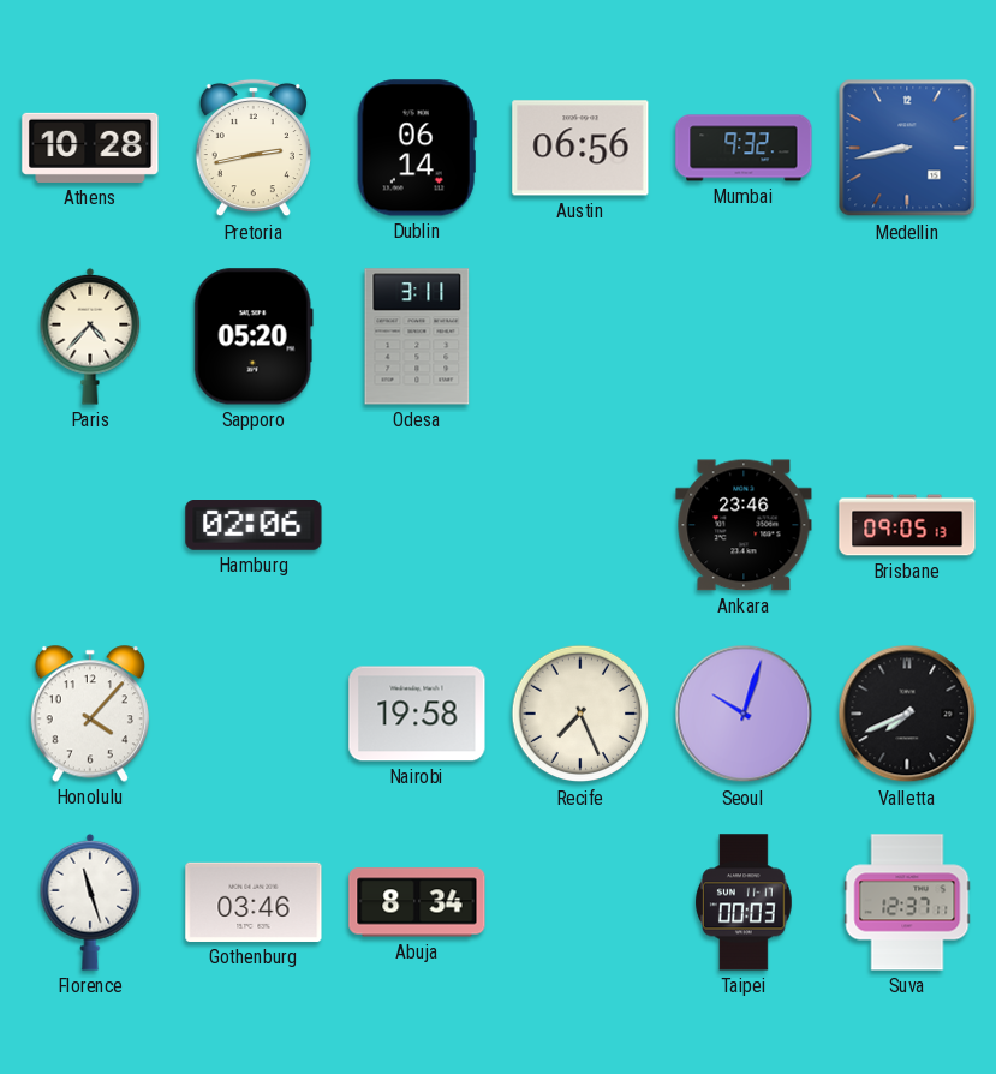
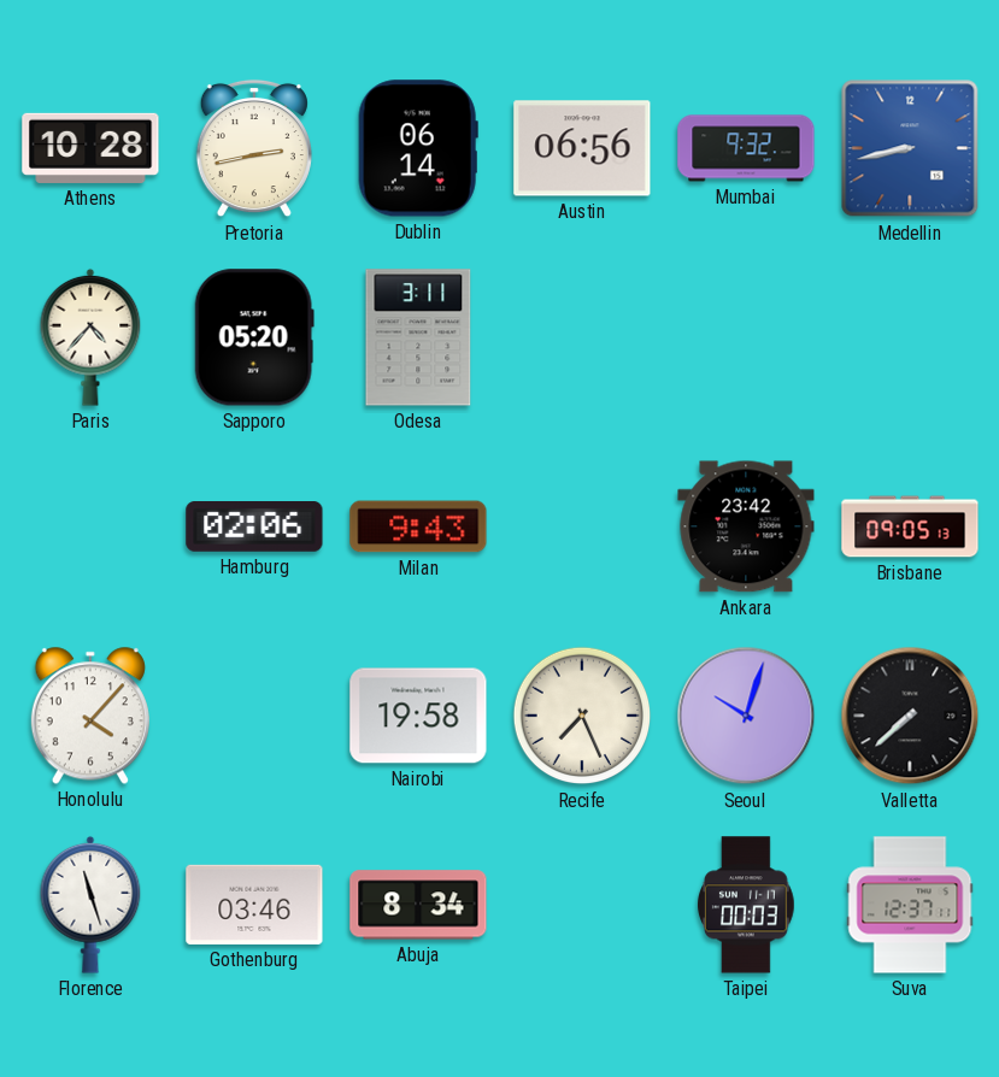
Milan: none -> 9:43
Ankara: 23:46 -> 23:42
Valletta: 7:41 -> 7:38
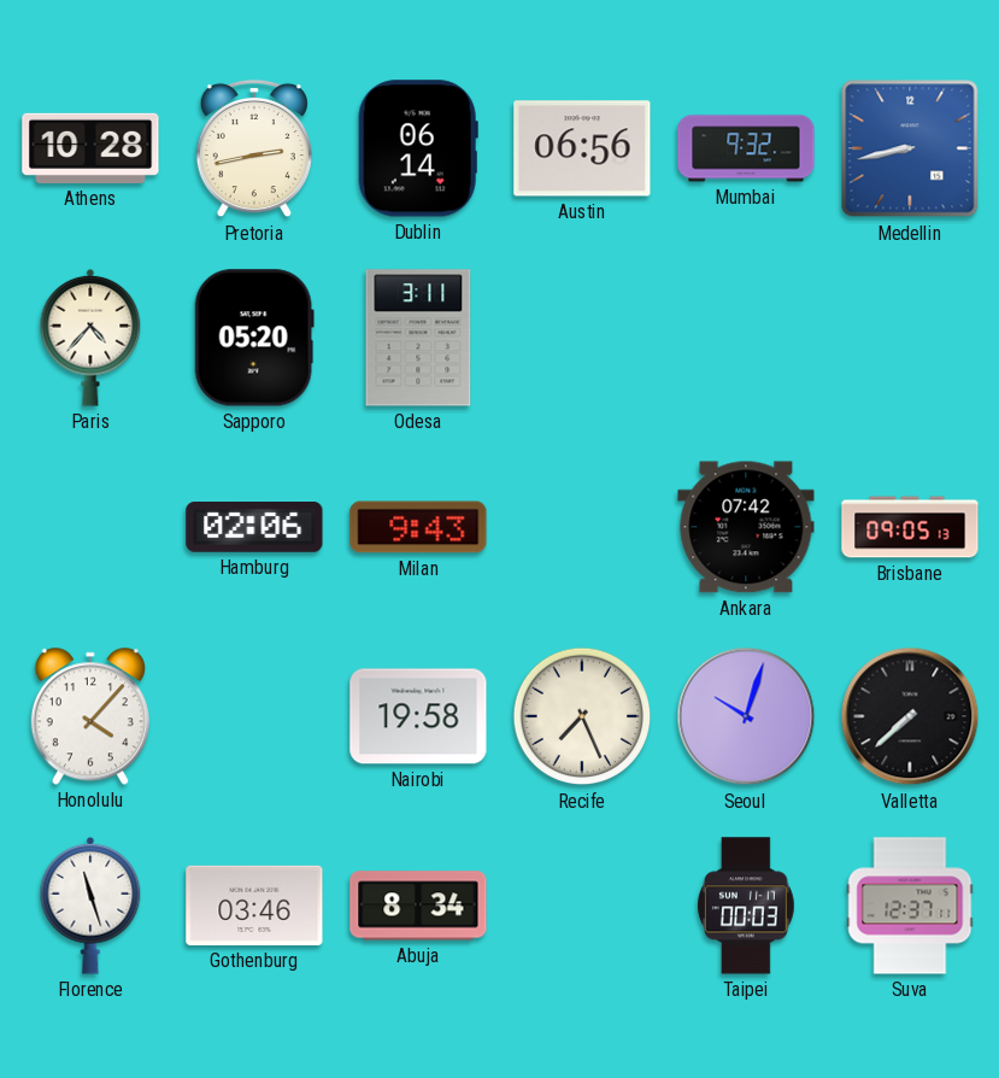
Ankara: 23:42 -> 07:42
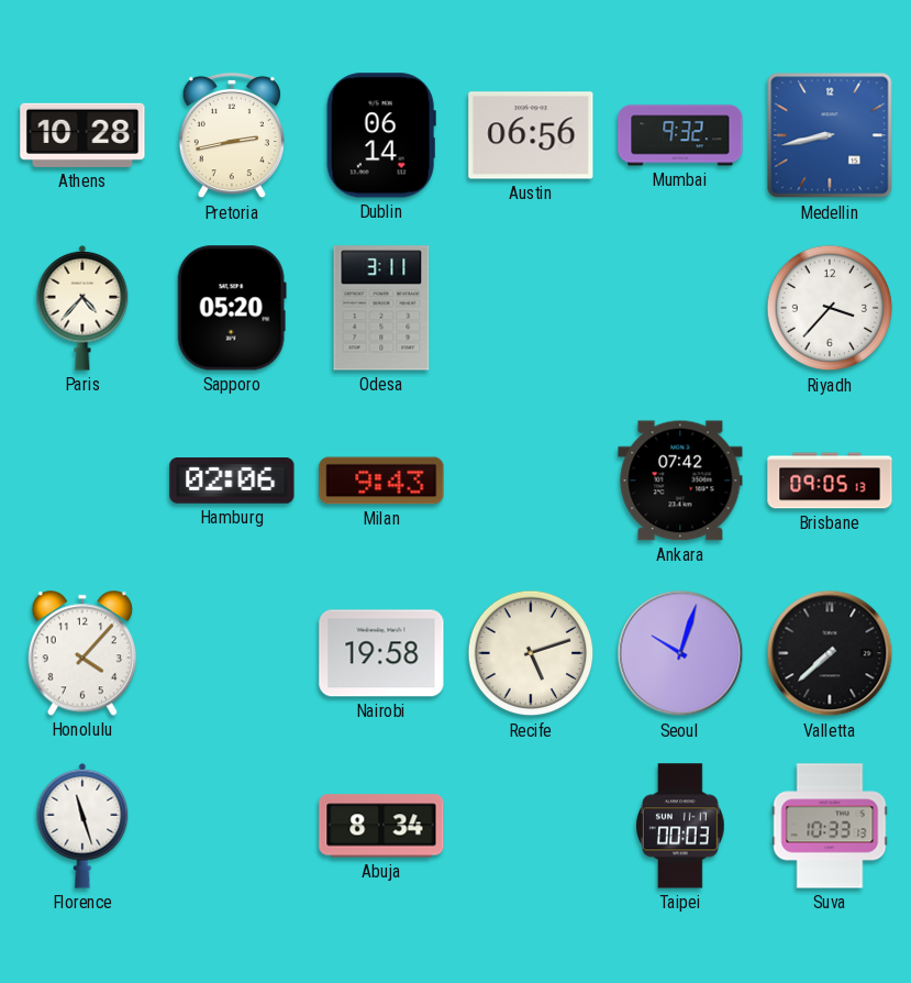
Riyadh: none -> 3:37
Recife: 7:26 -> 5:12
Gothenburg: 03:46 -> none
Suva: 12:37 -> 10:33
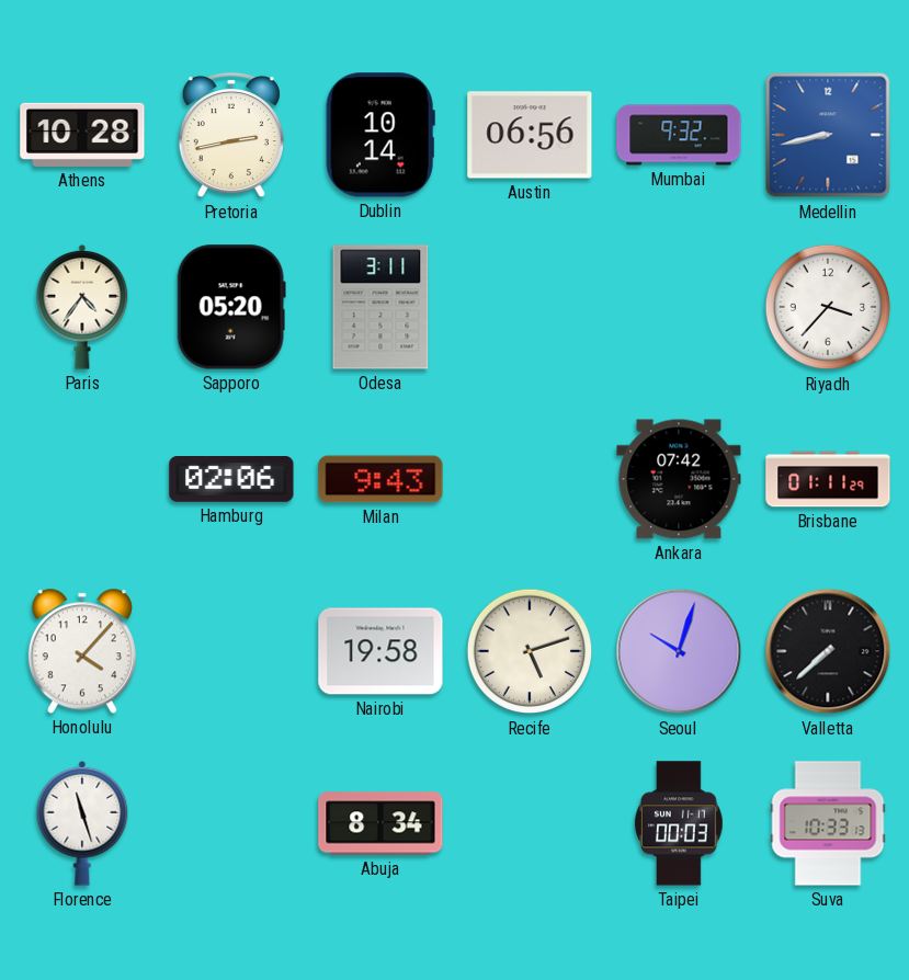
Dublin: 06:14 -> 10:14
Paris: 4:37 -> 4:36
Brisbane: 09:05 -> 01:11
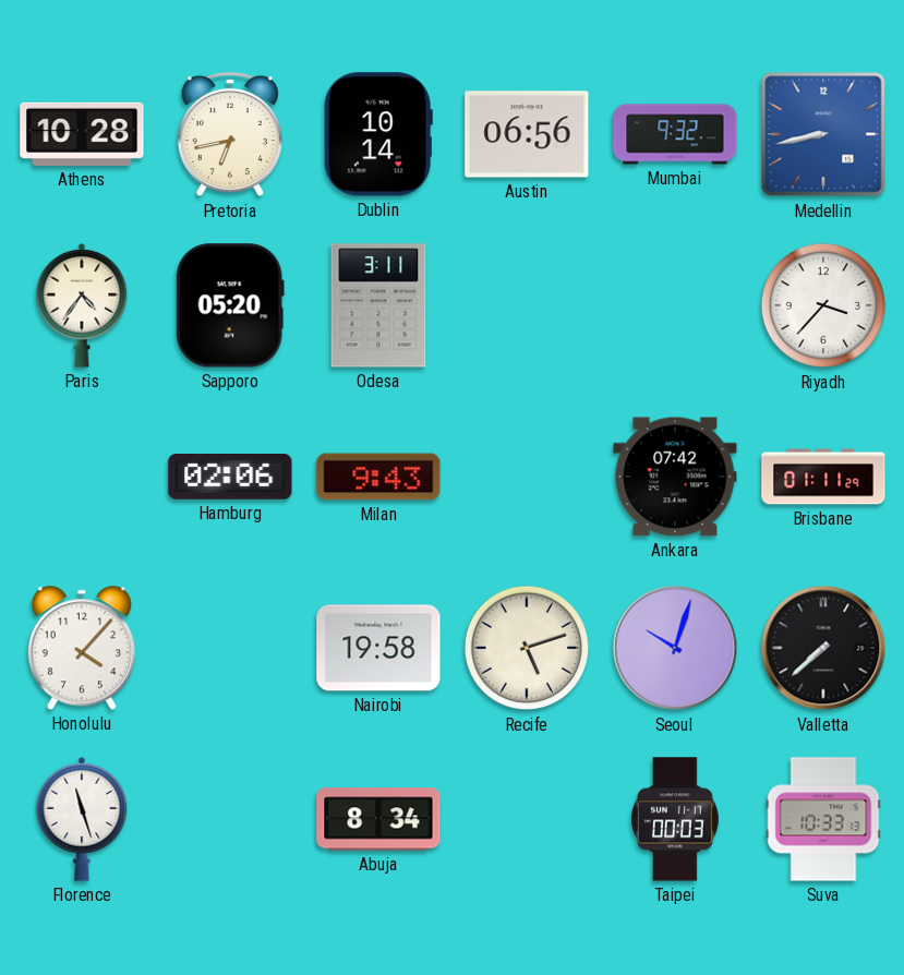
Pretoria: 2:43 -> 6:43
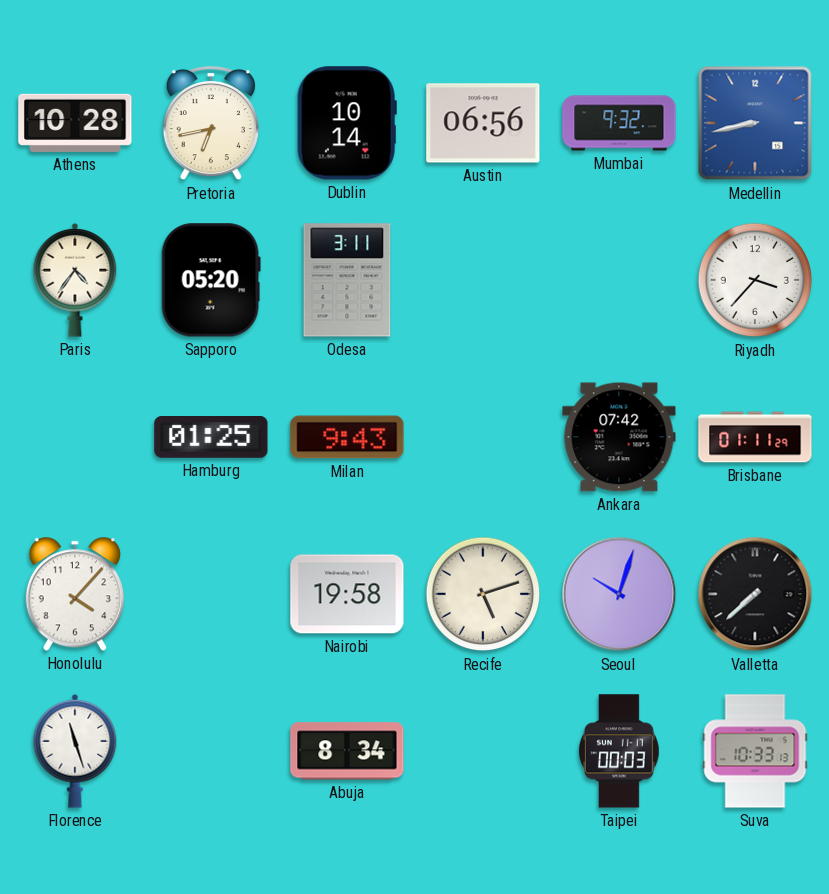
Hamburg: 02:06 -> 01:25
